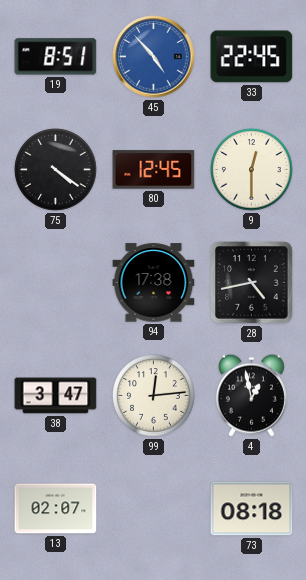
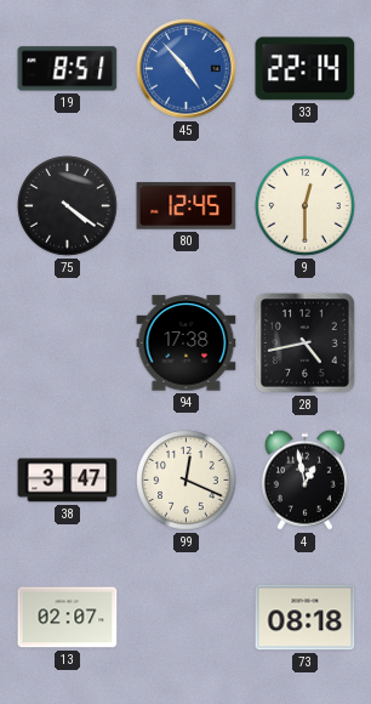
33: 22:45 -> 22:14
99: 12:14 -> 12:19
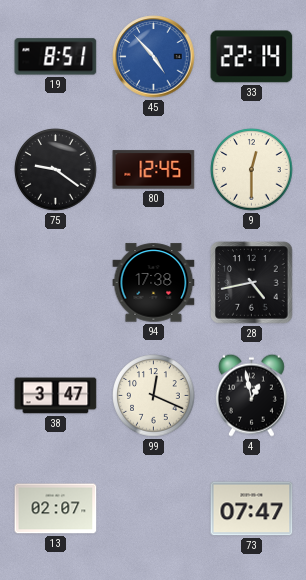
75: 4:21 -> 9:21
73: 08:18 -> 07:47
